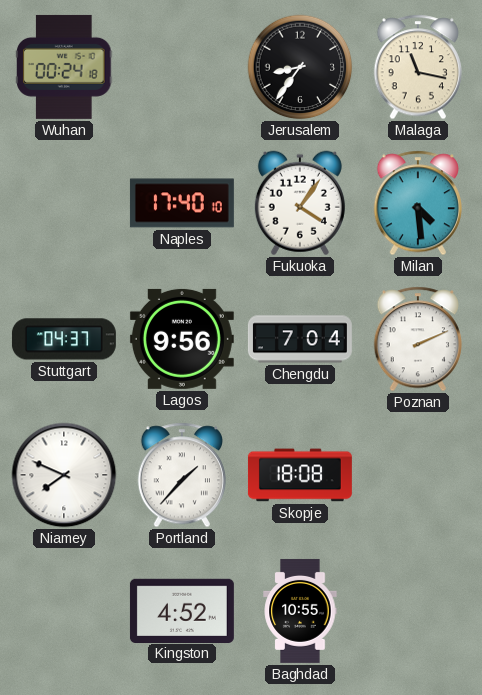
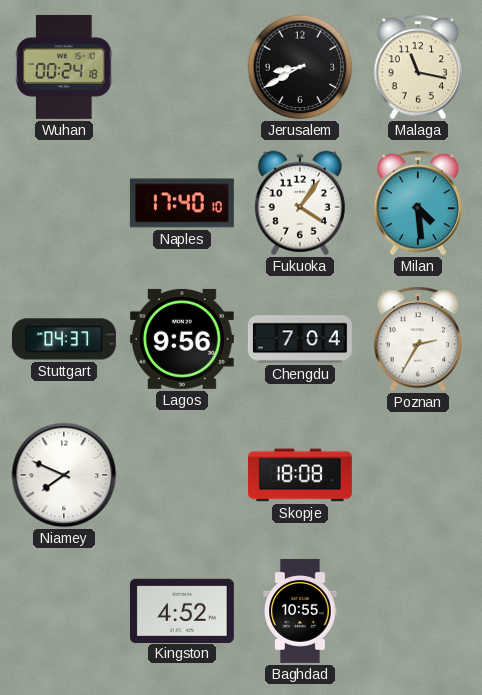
Jerusalem: 8:36 -> 8:40
Poznan: 2:11 -> 2:35
Portland: 1:37 -> none
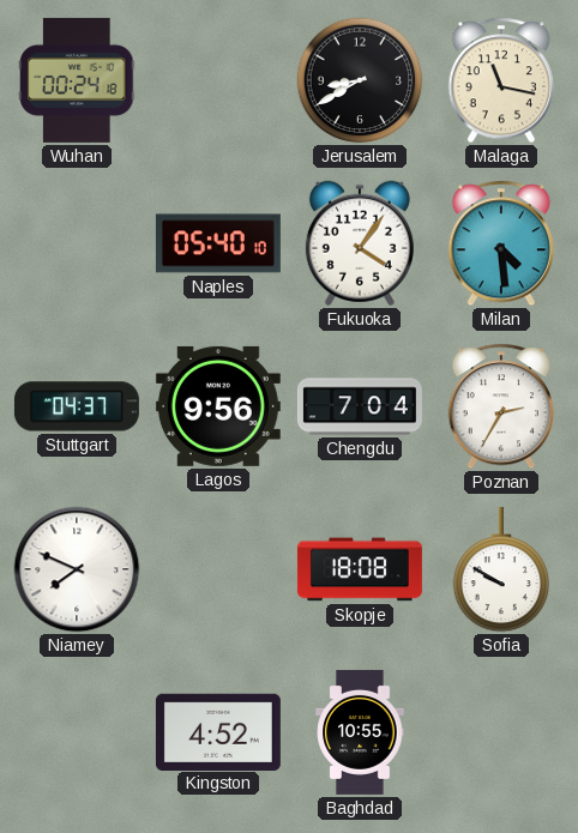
Naples: 17:40 -> 05:40
Sofia: none -> 9:50
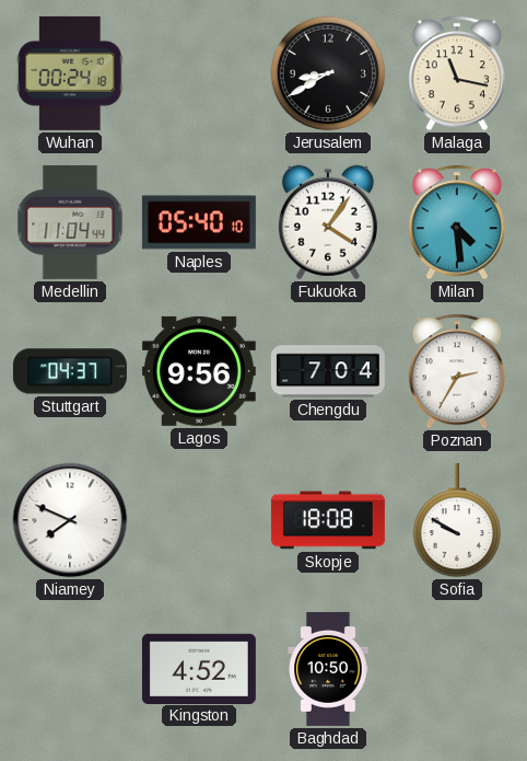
Medellin: none -> 11:04
Baghdad: 10:55 -> 10:50
